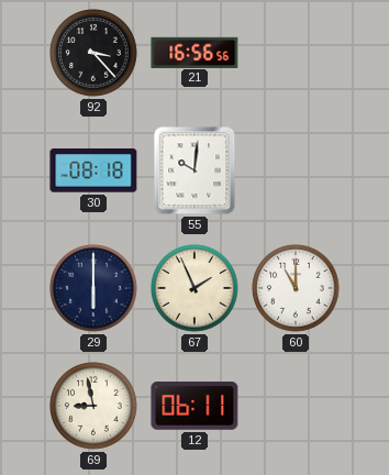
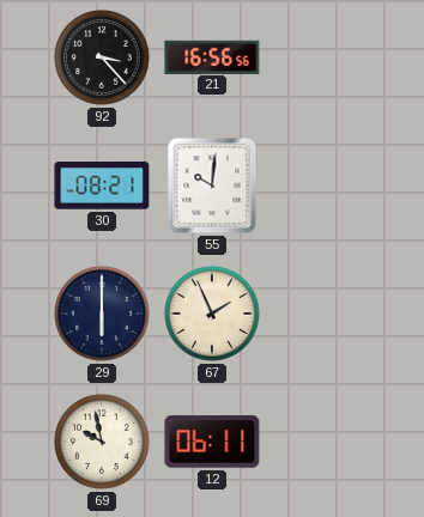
30: 08:18 -> 08:21
60: 11:00 -> none
69: 8:58 -> 9:58
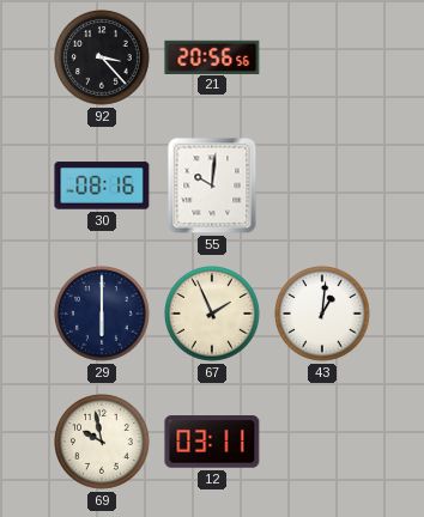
21: 16:56 -> 20:56
30: 08:21 -> 08:16
43: none -> 1:01
12: 06:11 -> 03:11
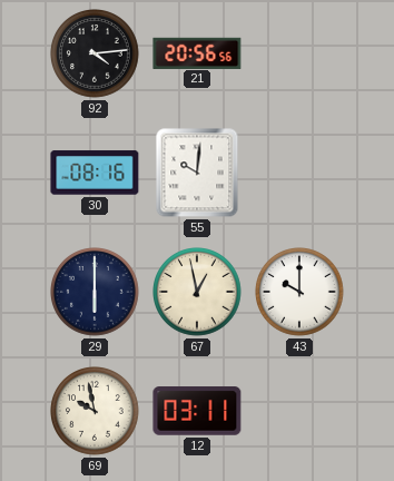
92: 3:23 -> 4:14
67: 1:56 -> 12:58
43: 1:01 -> 10:00
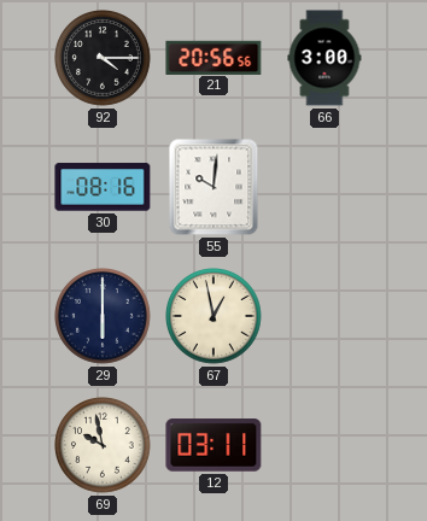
92: 4:14 -> 4:15
66: none -> 3:00
43: 10:00 -> none
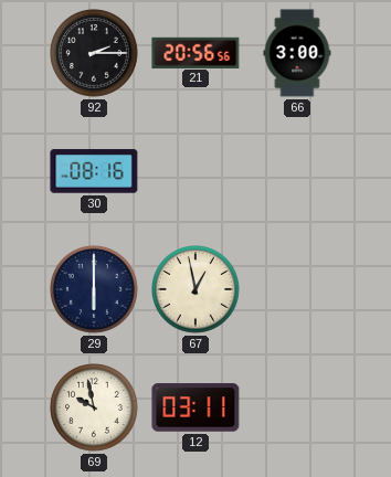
92: 4:15 -> 2:15
55: 10:01 -> none
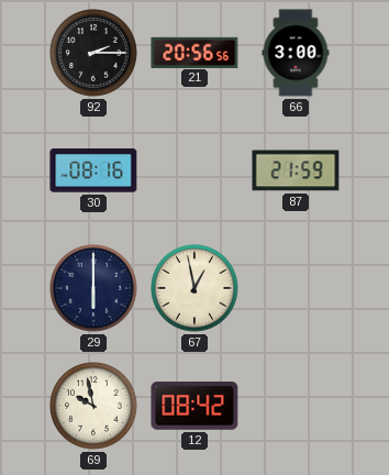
87: none -> 21:59
12: 03:11 -> 08:42
